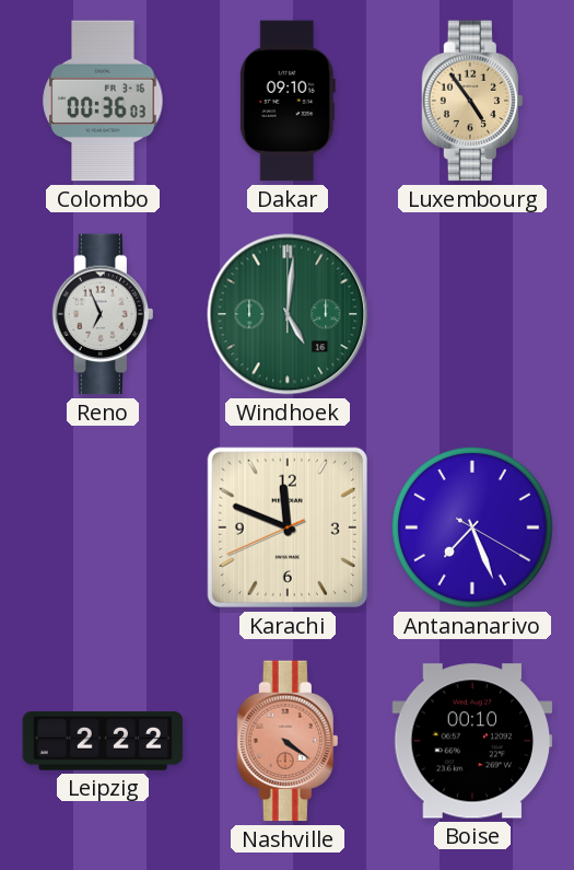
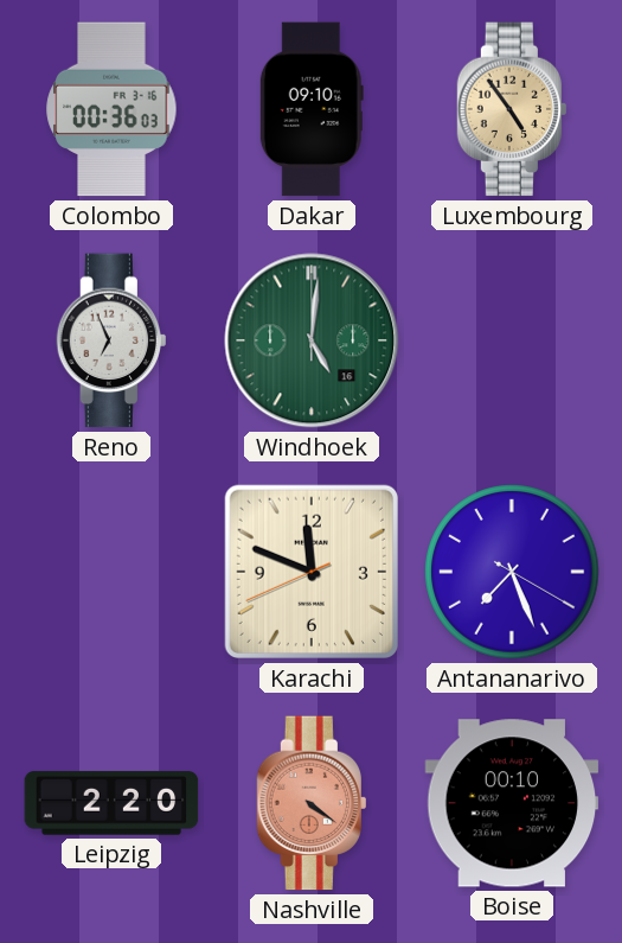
Leipzig: 2:22 -> 2:20
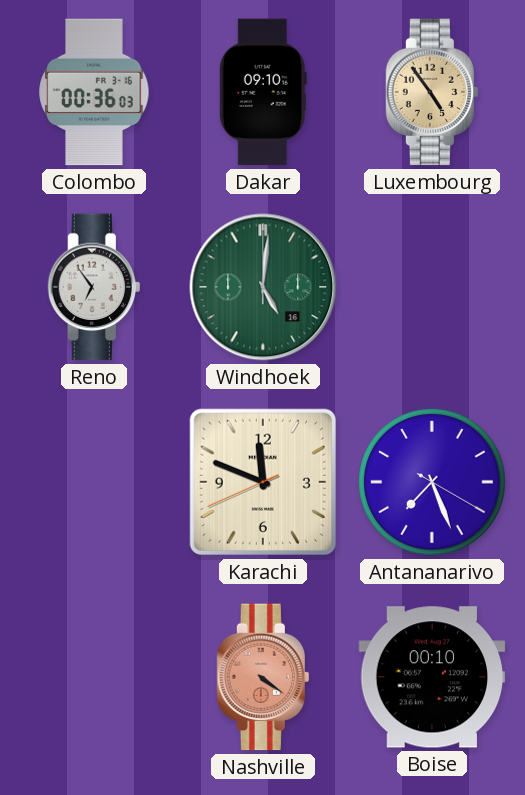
Reno: 6:56 -> 6:54
Leipzig: 2:20 -> none
